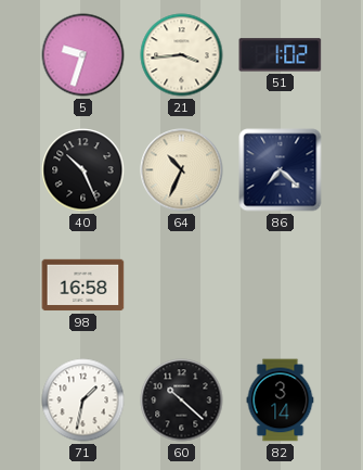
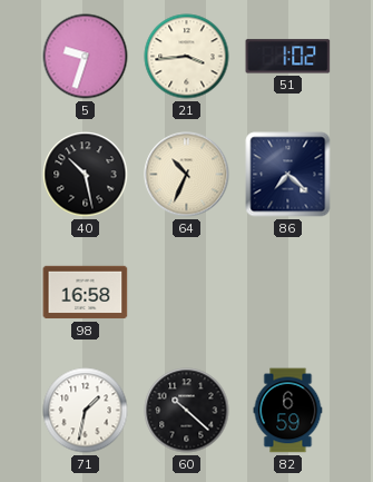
40: 10:26 -> 10:28
82: 3:14 -> 6:59
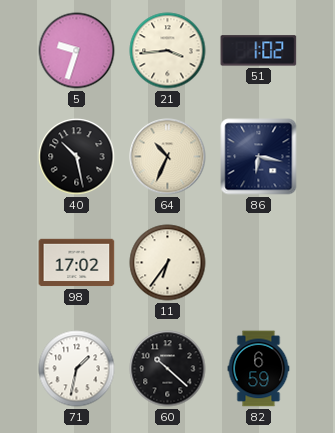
86: 7:22 -> 6:17
98: 16:58 -> 17:02
11: none -> 6:36
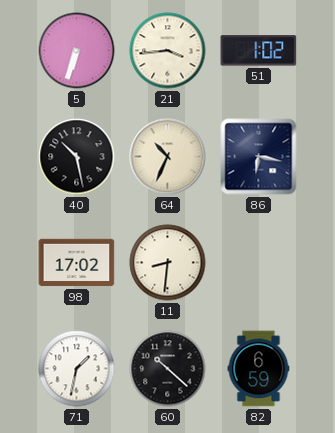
5: 9:33 -> 6:33
11: 6:36 -> 8:31
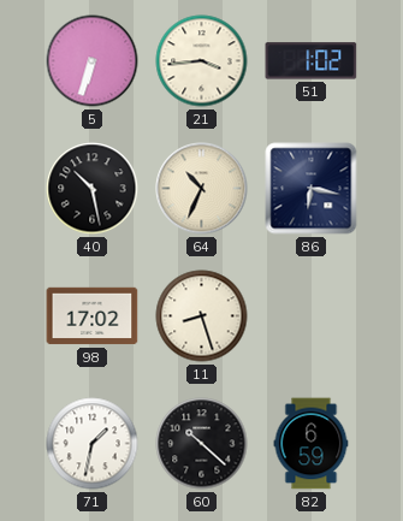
11: 8:31 -> 8:27
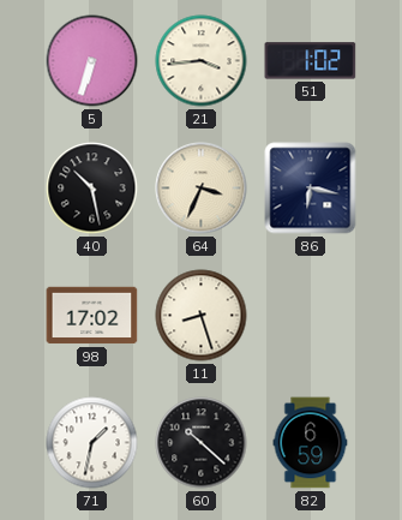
64: 10:34 -> 3:34
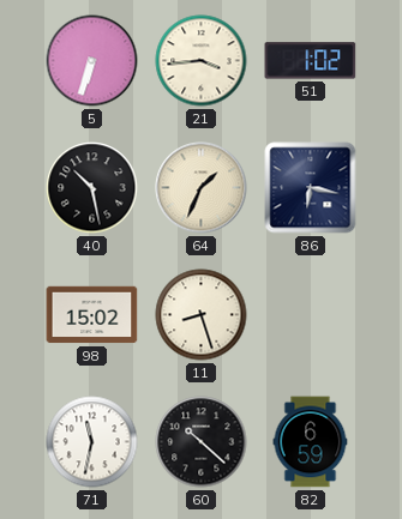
64: 3:34 -> 1:34
98: 17:02 -> 15:02
71: 1:32 -> 11:32
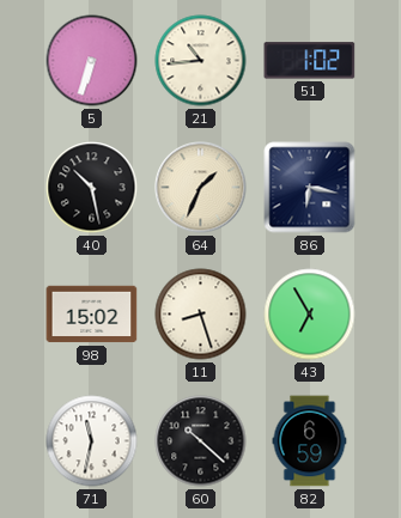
21: 3:44 -> 10:44
43: none -> 6:55
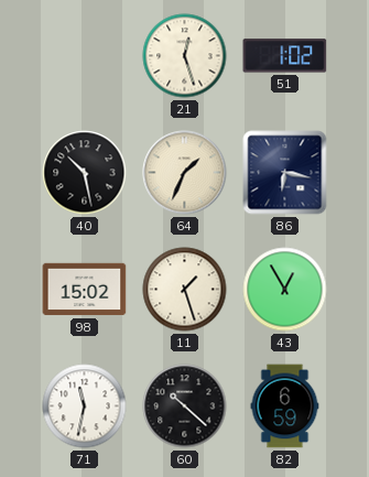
5: 6:33 -> none
21: 10:44 -> 12:27
11: 8:27 -> 1:27
43: 6:55 -> 12:55
